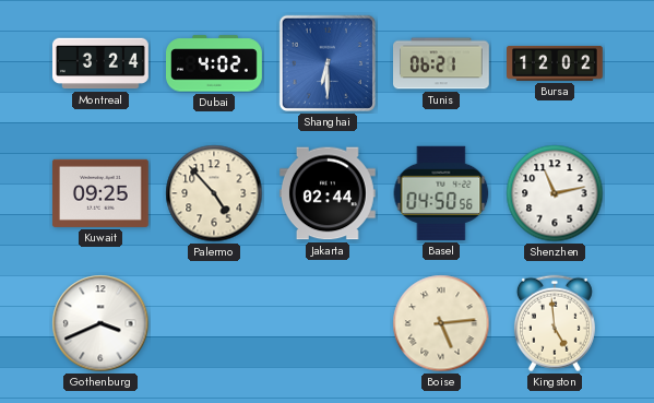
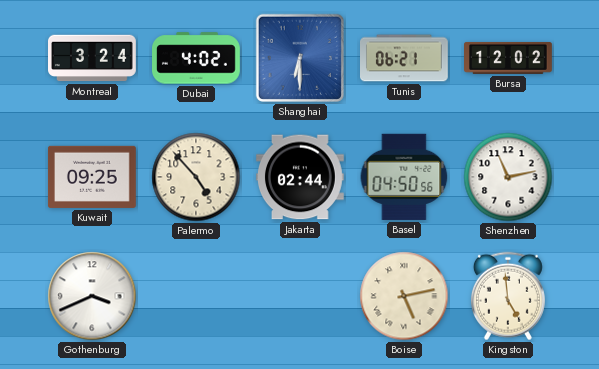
Boise: 5:14 -> 5:13
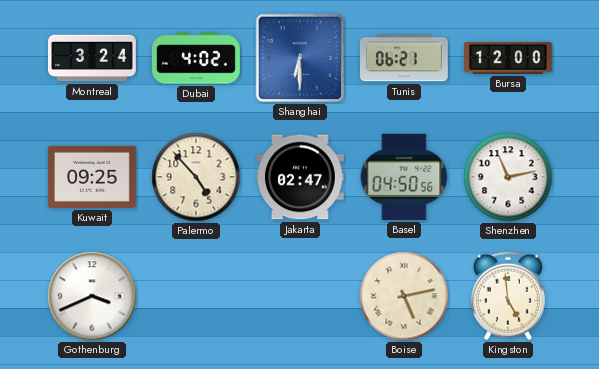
Bursa: 12:02 -> 12:00
Jakarta: 02:44 -> 02:47
